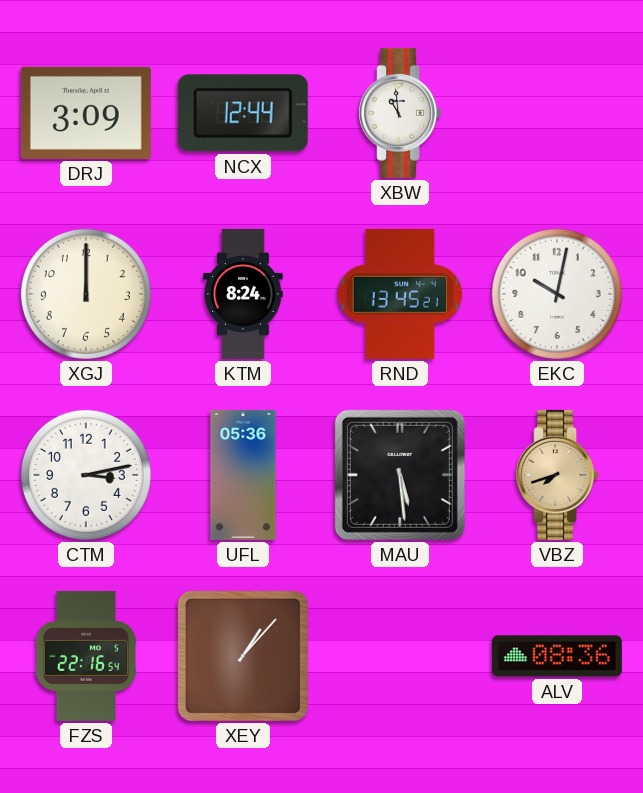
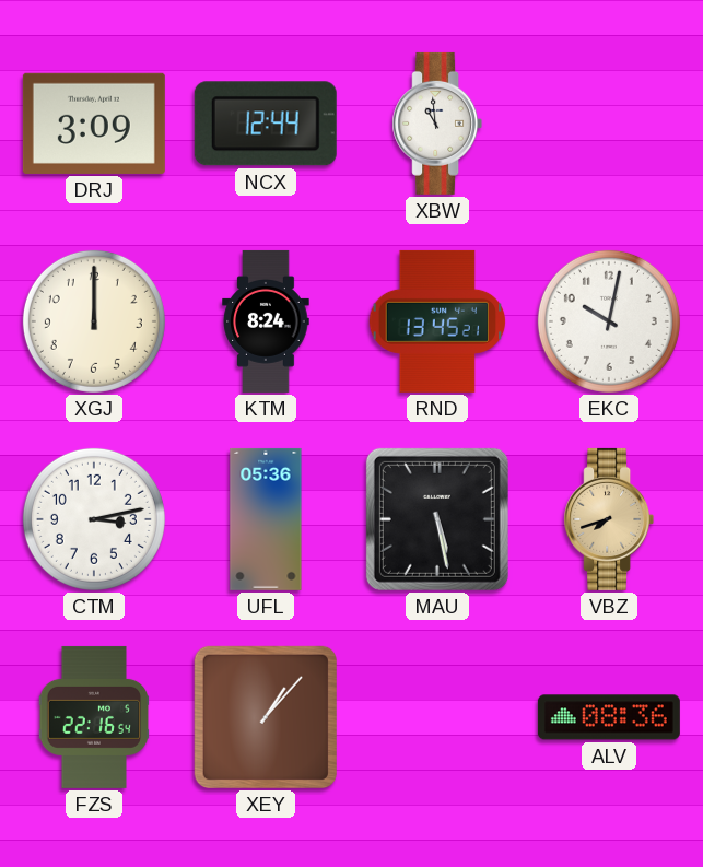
MAU: 5:29 -> 5:28
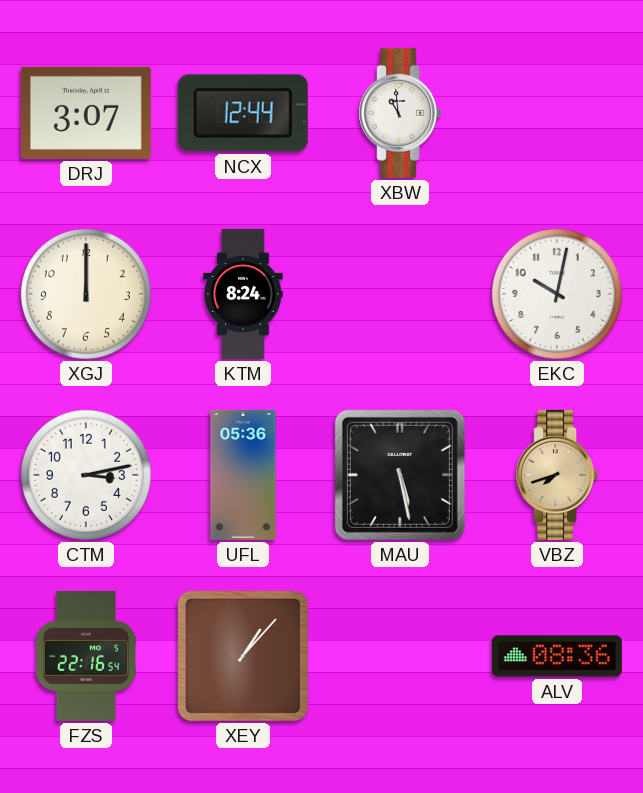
DRJ: 3:09 -> 3:07
RND: 13:45 -> none
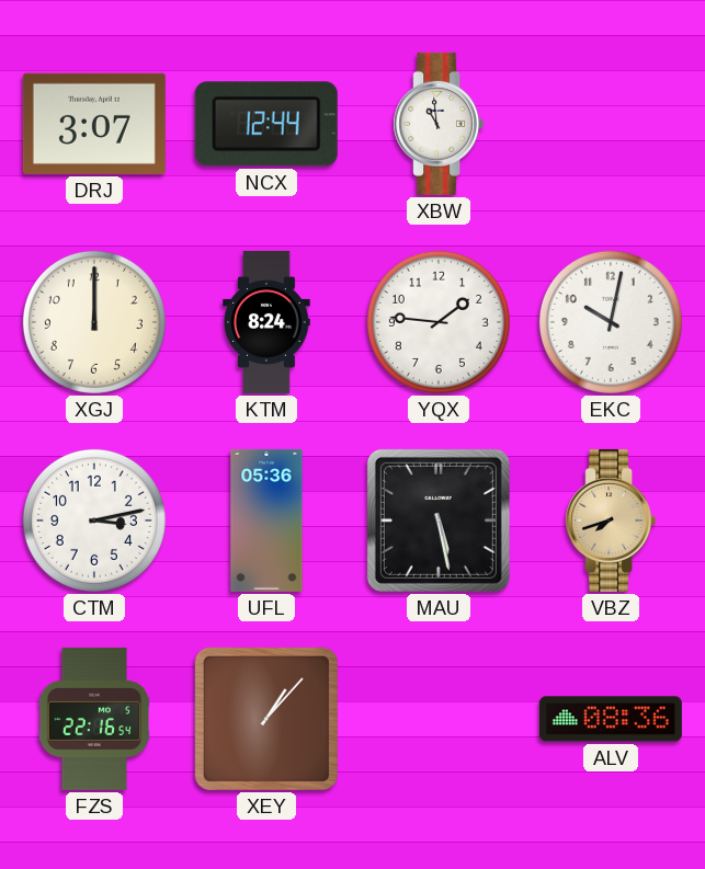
YQX: none -> 1:46
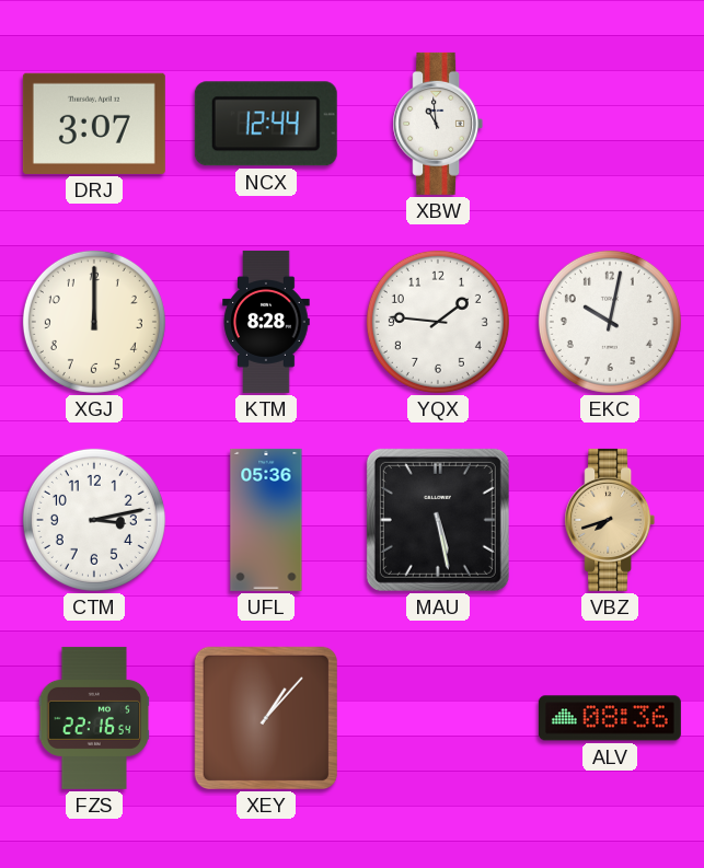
KTM: 8:24 -> 8:28
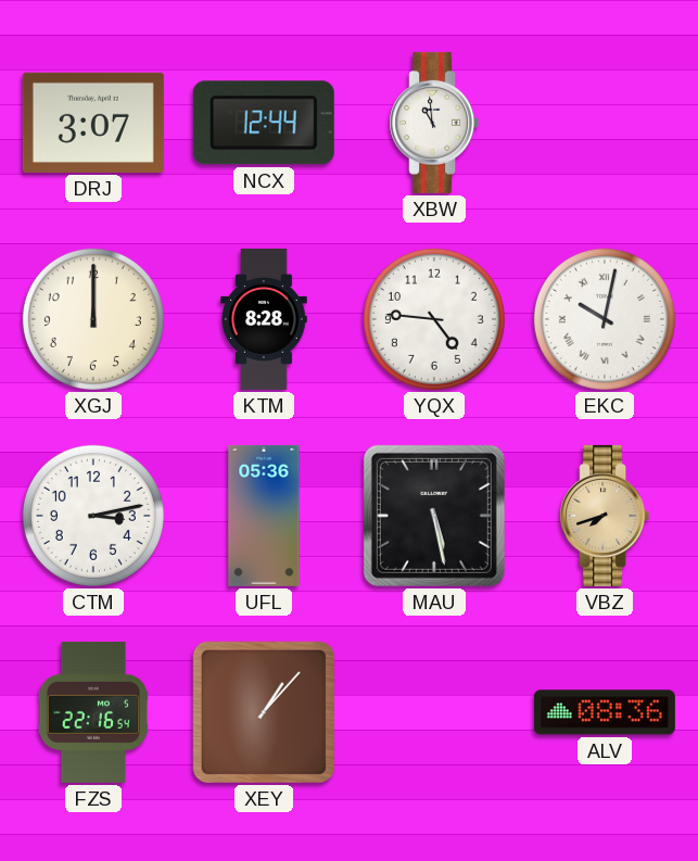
YQX: 1:46 -> 4:46
EKC numerals: Arabic -> Roman
